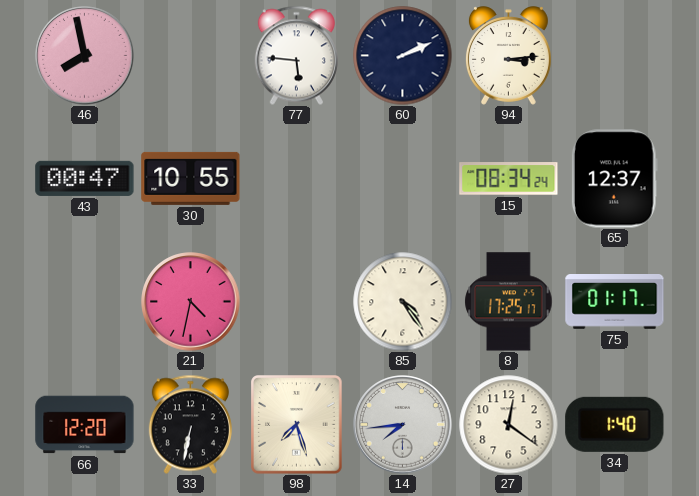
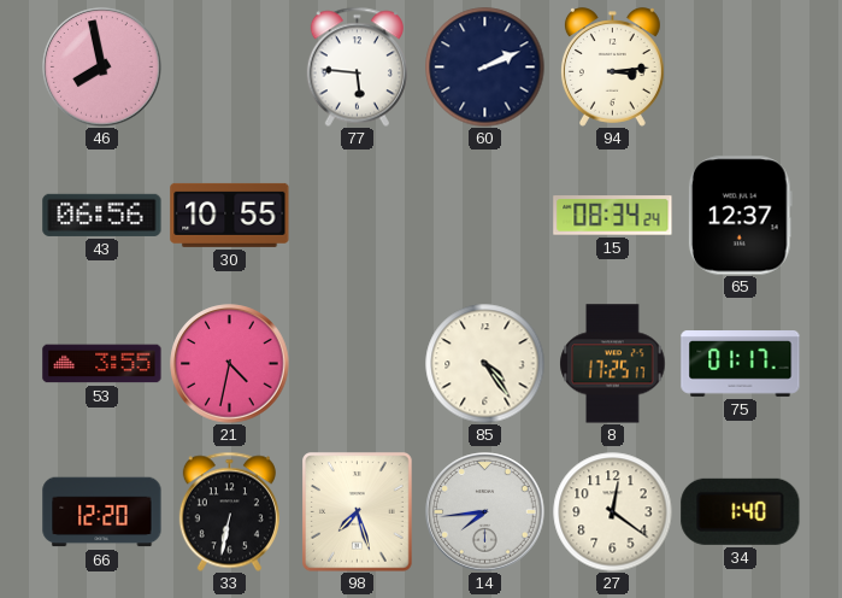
43: 00:47 -> 06:56
53: none -> 3:55
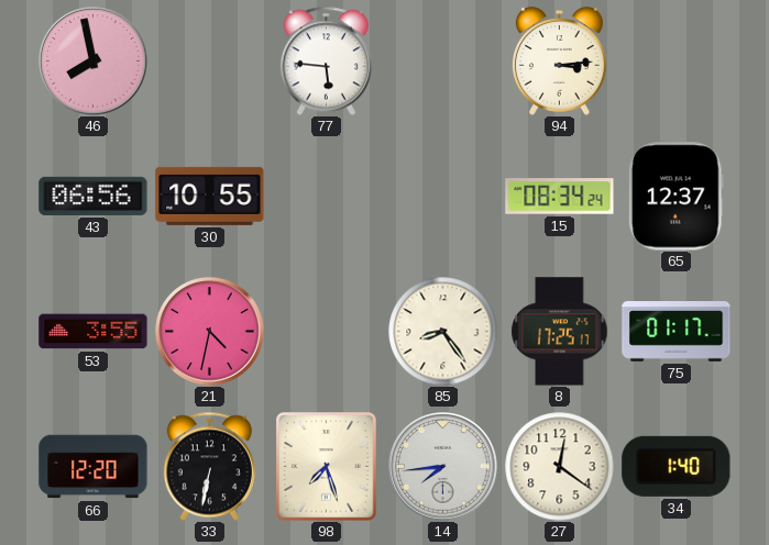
60: 2:11 -> none
85: 4:24 -> 8:24
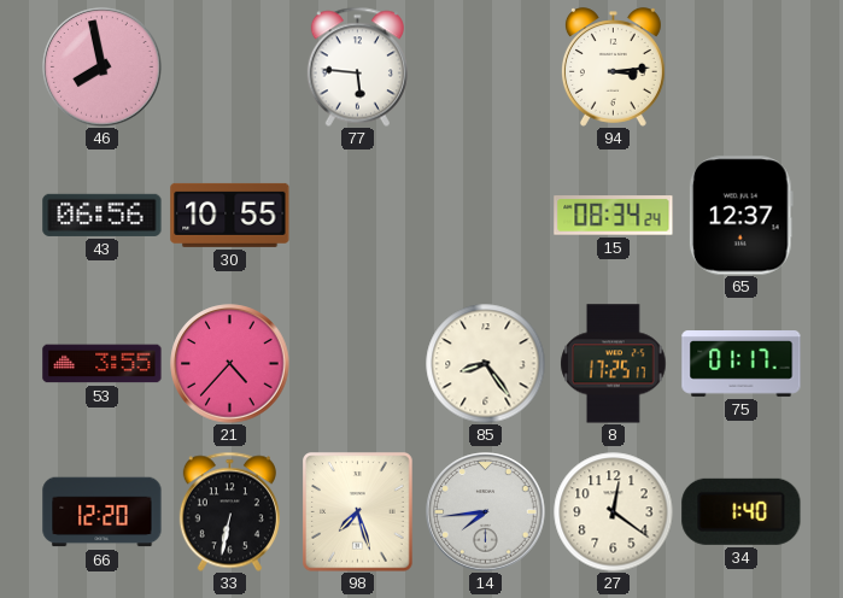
21: 4:32 -> 4:37
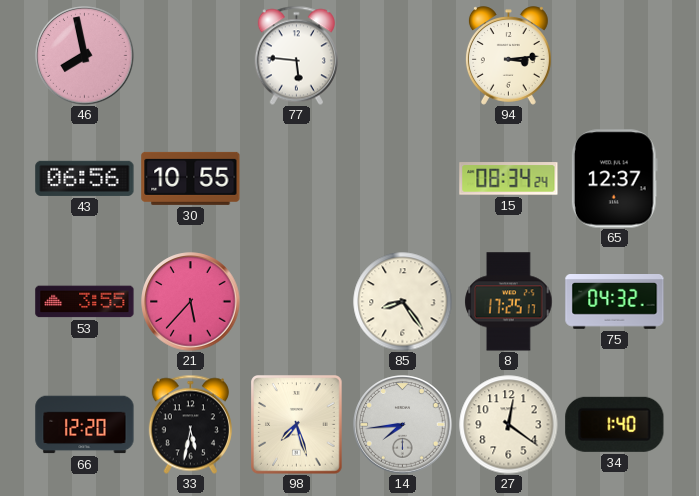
21: 4:37 -> 5:37
75: 01:17 -> 04:32
33: 6:32 -> 5:32
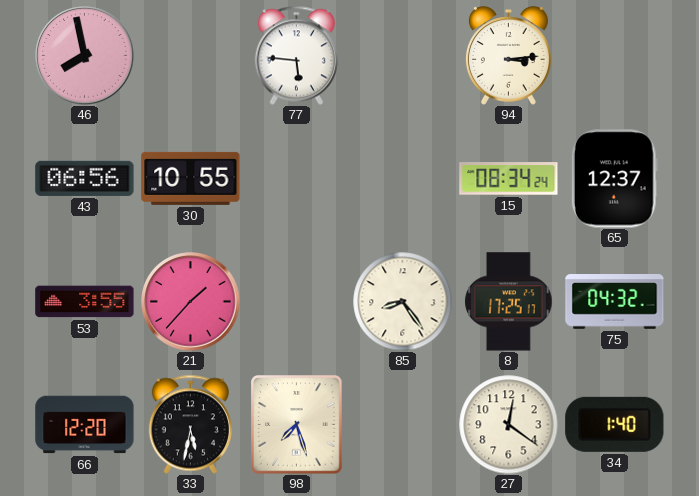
21: 5:37 -> 1:37
14: 7:44 -> none
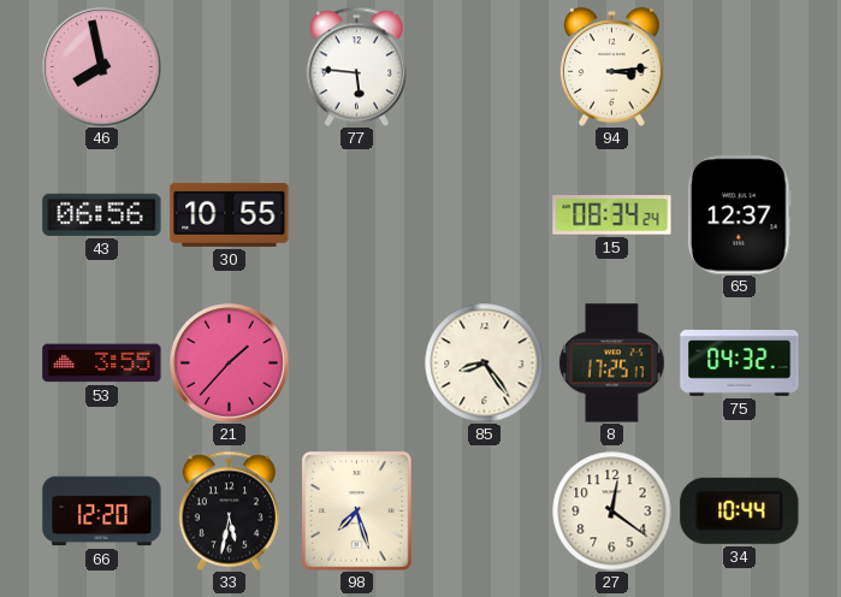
34: 1:40 -> 10:44
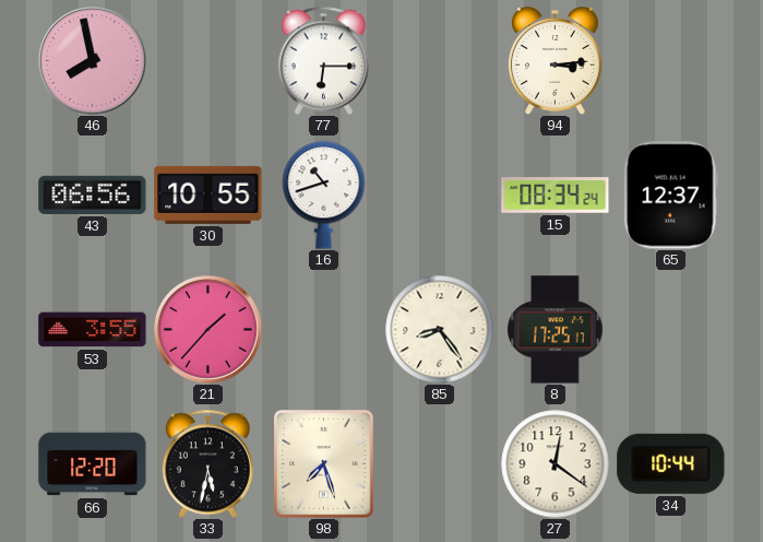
77: 5:46 -> 6:15
16: none -> 10:42
75: 04:32 -> none
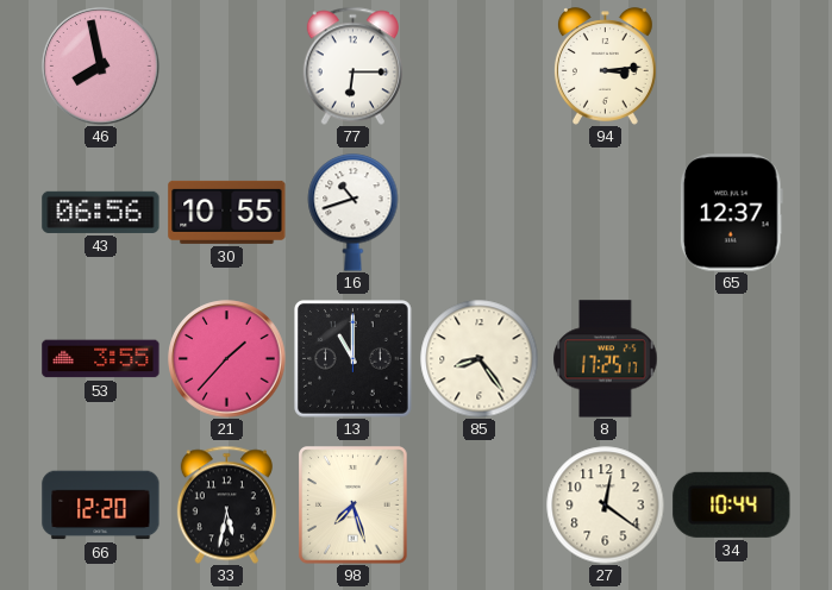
15: 08:34 -> none
13: none -> 11:00
